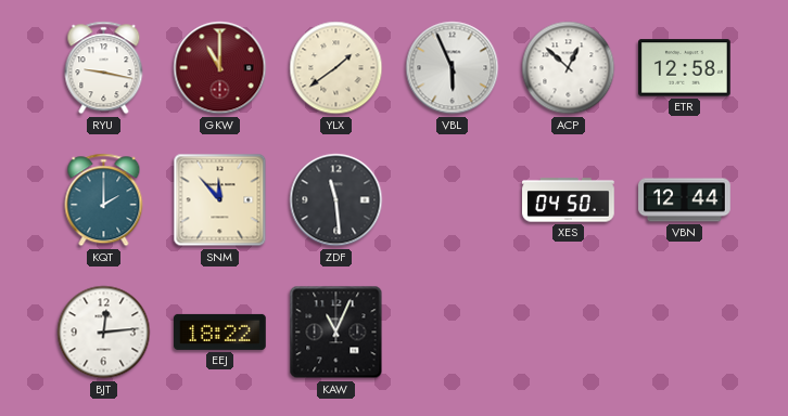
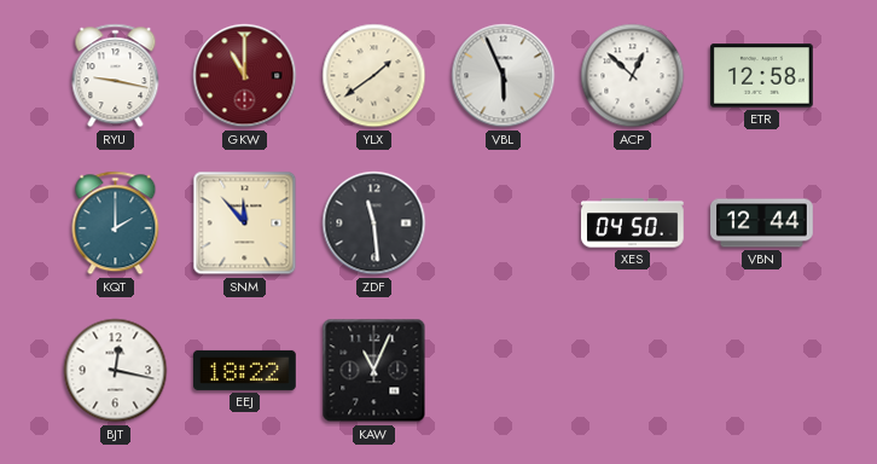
BJT: 12:14 -> 12:17
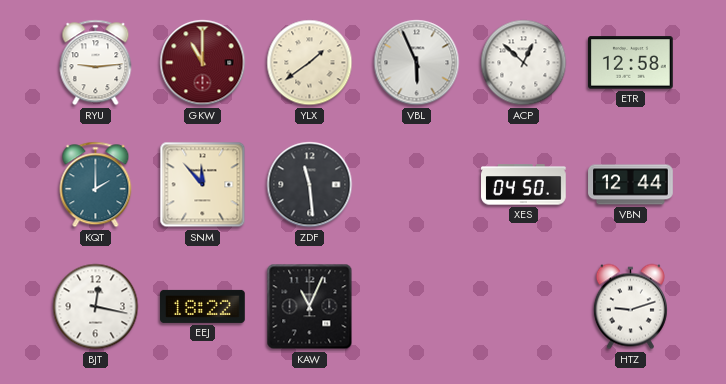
RYU: 9:17 -> 9:14
HTZ: none -> 9:12
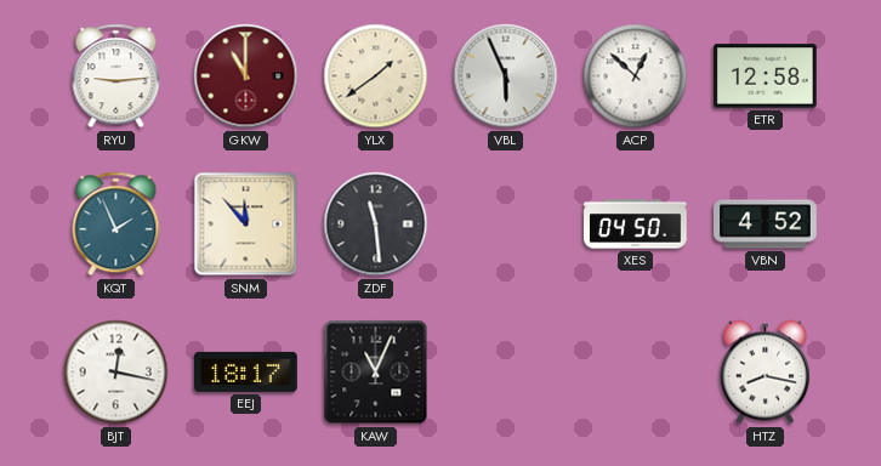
KQT: 2:00 -> 1:56
VBN: 12:44 -> 4:52
EEJ: 18:22 -> 18:17
HTZ: 9:12 -> 8:17
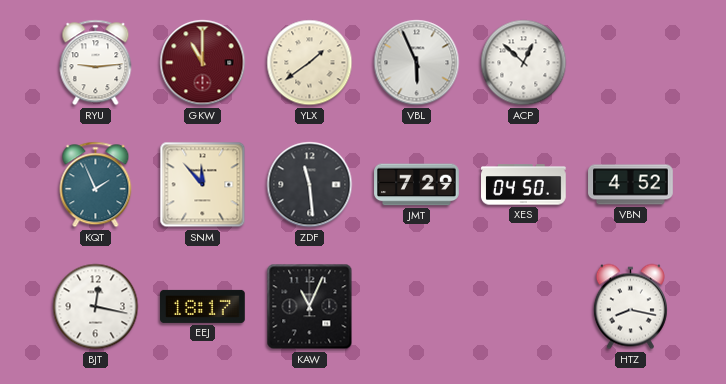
ETR: 12:58 -> none
JMT: none -> 7:29
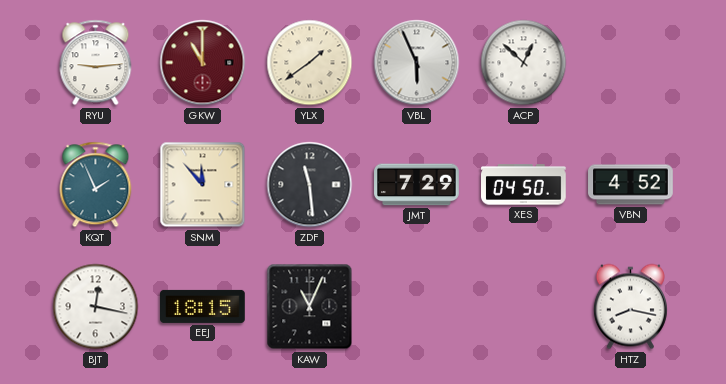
EEJ: 18:17 -> 18:15
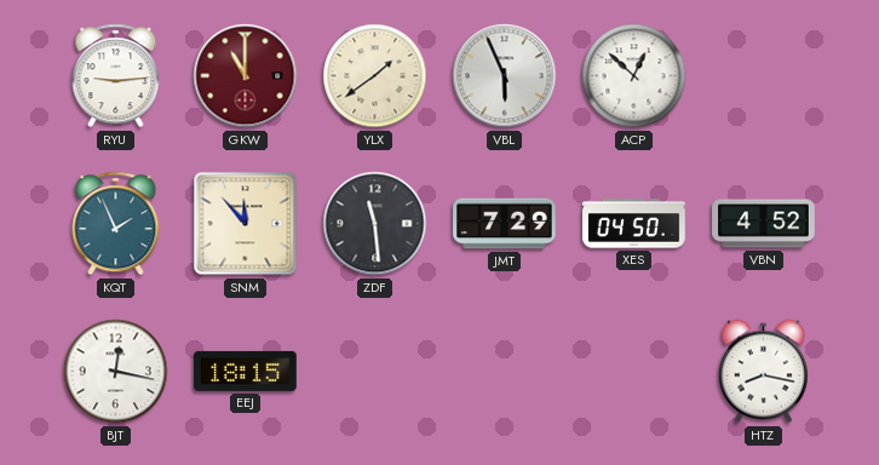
KAW: 11:04 -> none
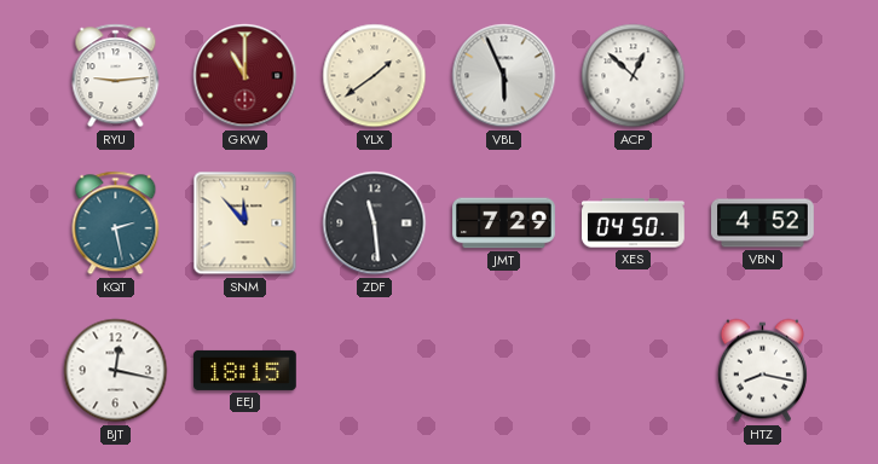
KQT: 1:56 -> 2:28
